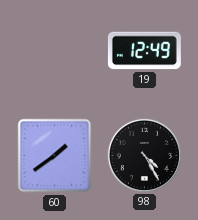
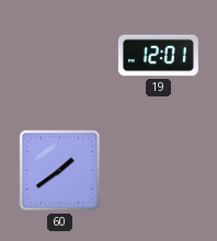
19: 12:49 -> 12:01
98: 4:25 -> none
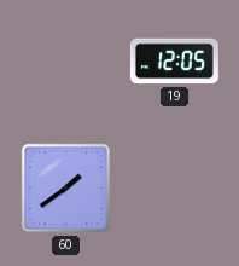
19: 12:01 -> 12:05
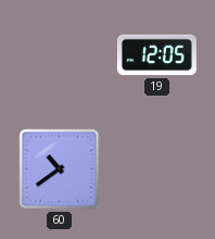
60: 1:39 -> 10:39
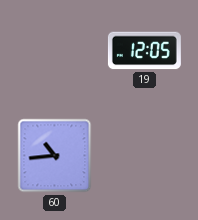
60: 10:39 -> 10:44
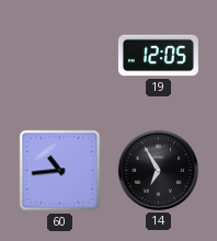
14: none -> 6:55
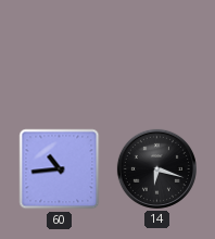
19: 12:05 -> none
14: 6:55 -> 6:18
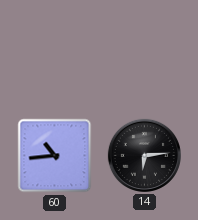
14: 6:18 -> 6:14
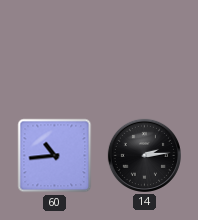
14: 6:14 -> 2:14
